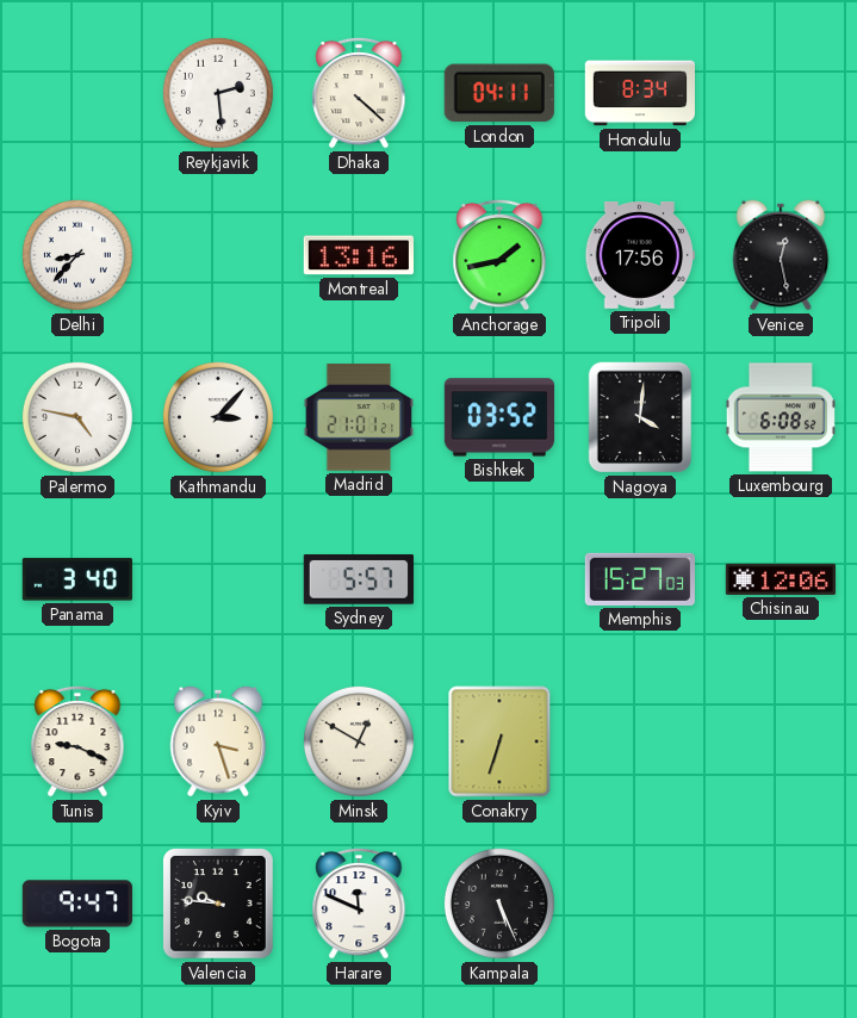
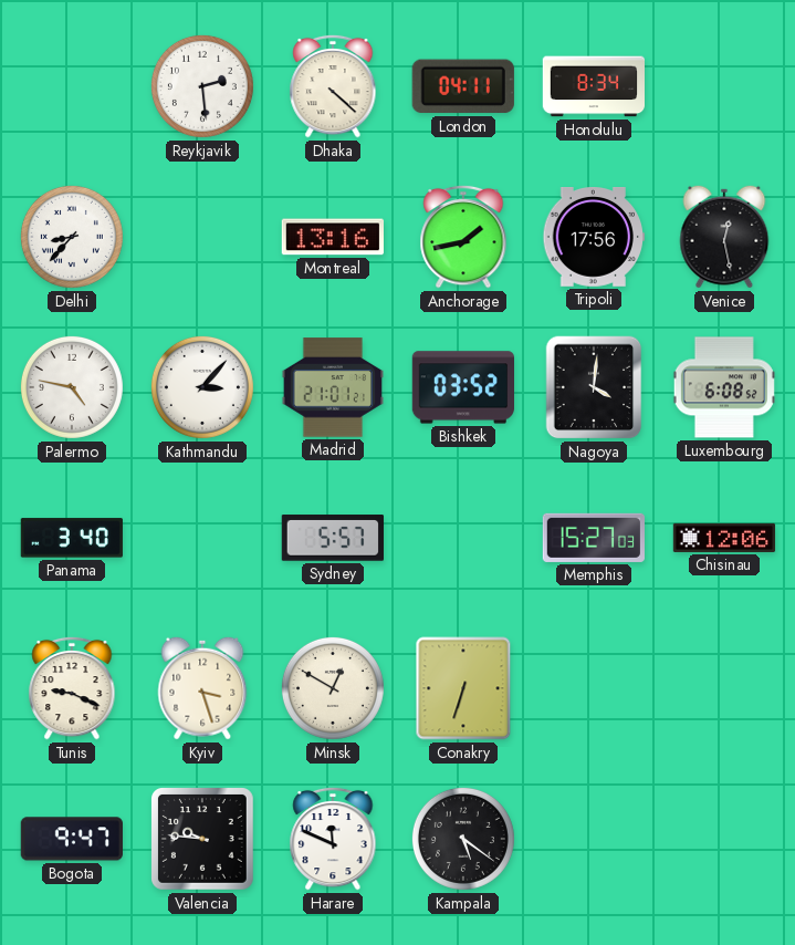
Kampala: 5:26 -> 5:21
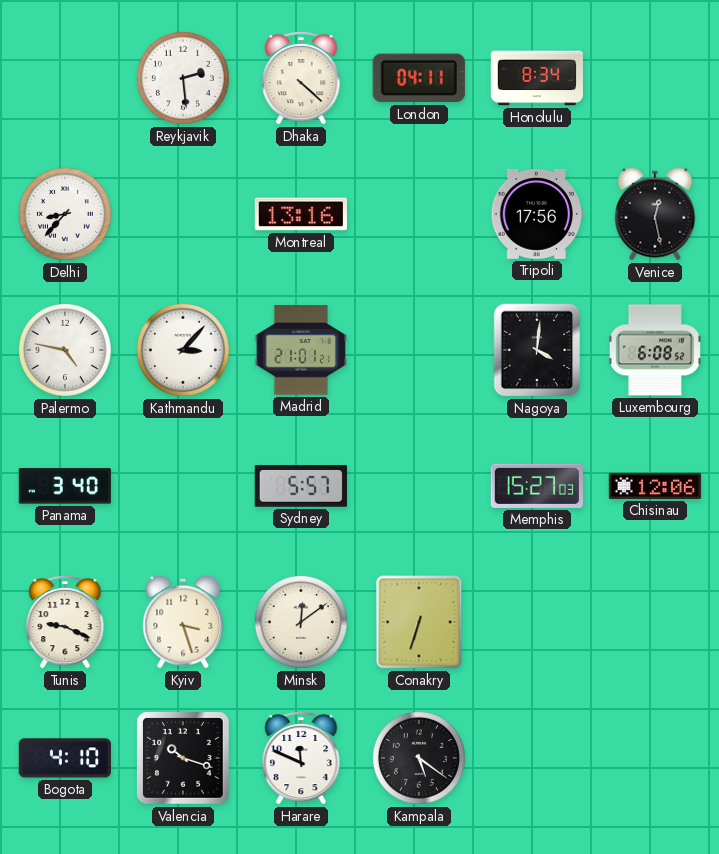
Anchorage: 1:43 -> none
Bishkek: 03:52 -> none
Minsk: 12:50 -> 12:09
Bogota: 9:47 -> 4:10
Valencia: 9:46 -> 10:18
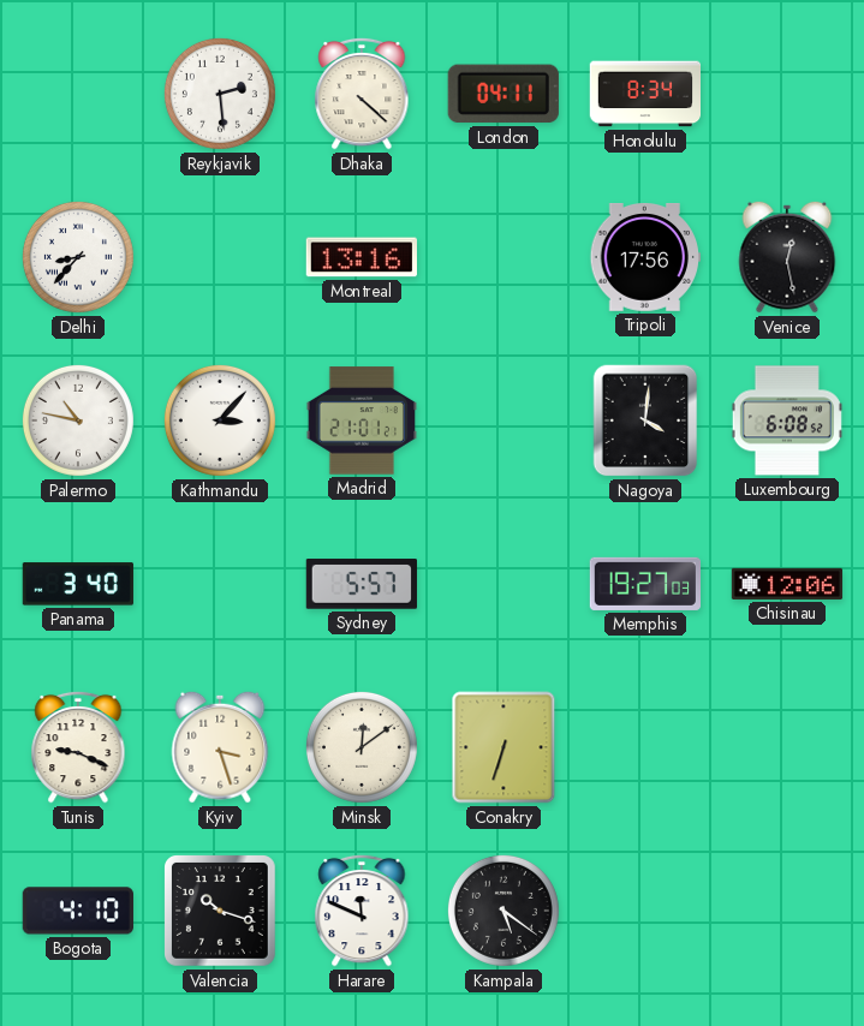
Palermo: 4:47 -> 10:47
Memphis: 15:27 -> 19:27
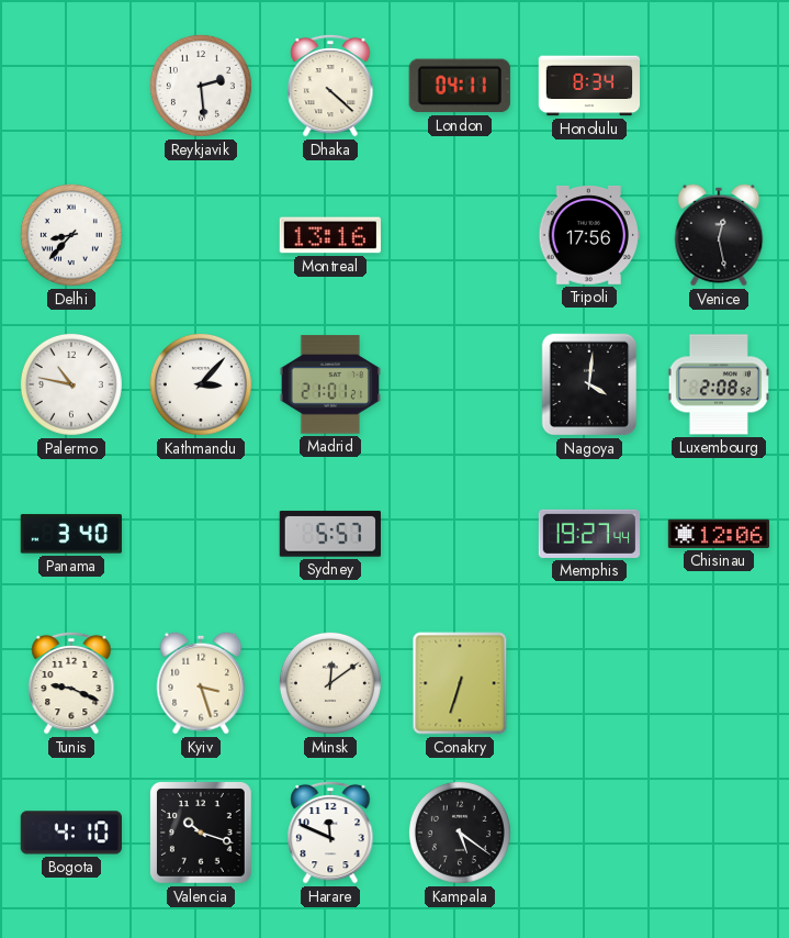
Luxembourg: 6:08 -> 2:08
Memphis: 19:27:03 -> 19:27:44
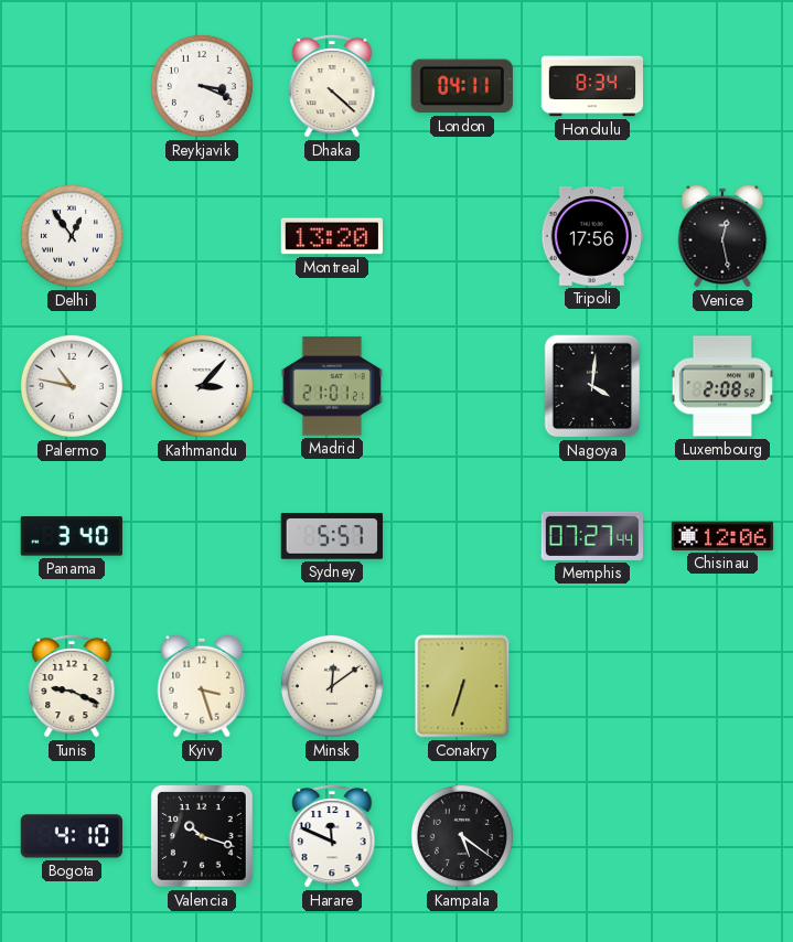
Reykjavik: 2:29 -> 3:19
Delhi: 8:37 -> 12:54
Montreal: 13:16 -> 13:20
Memphis: 19:27 -> 07:27
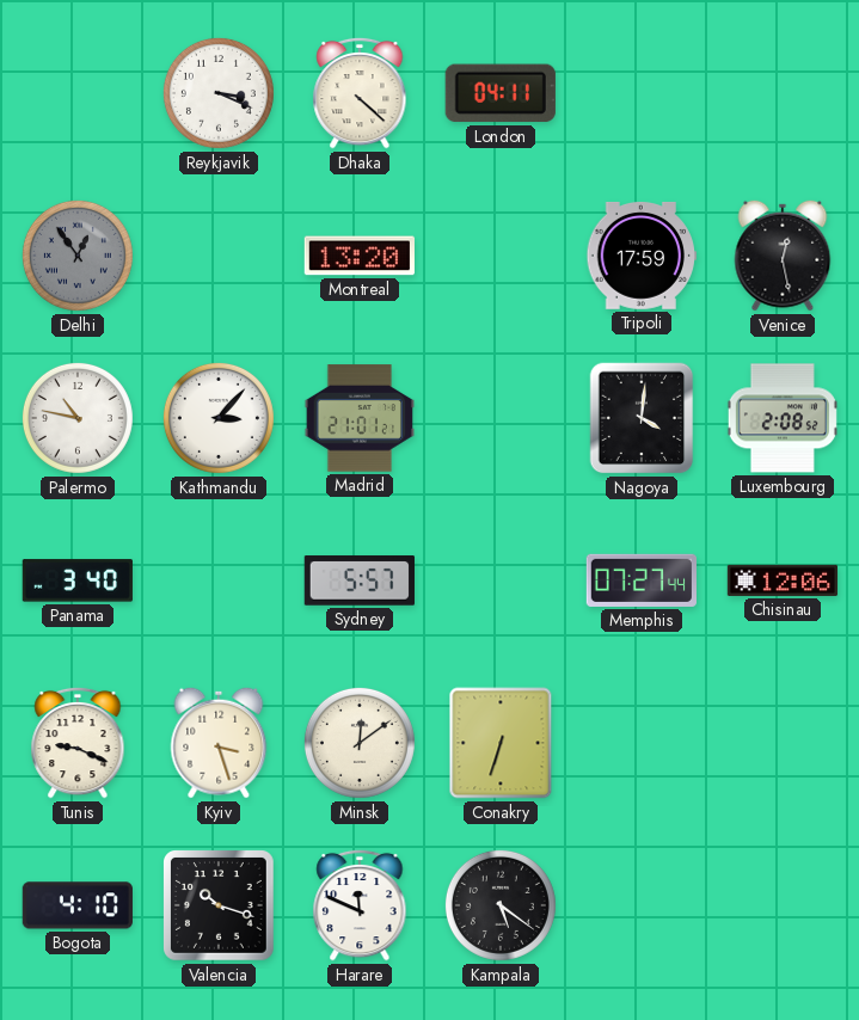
Honolulu: 8:34 -> none
Delhi dial: white -> grey
Tripoli: 17:56 -> 17:59
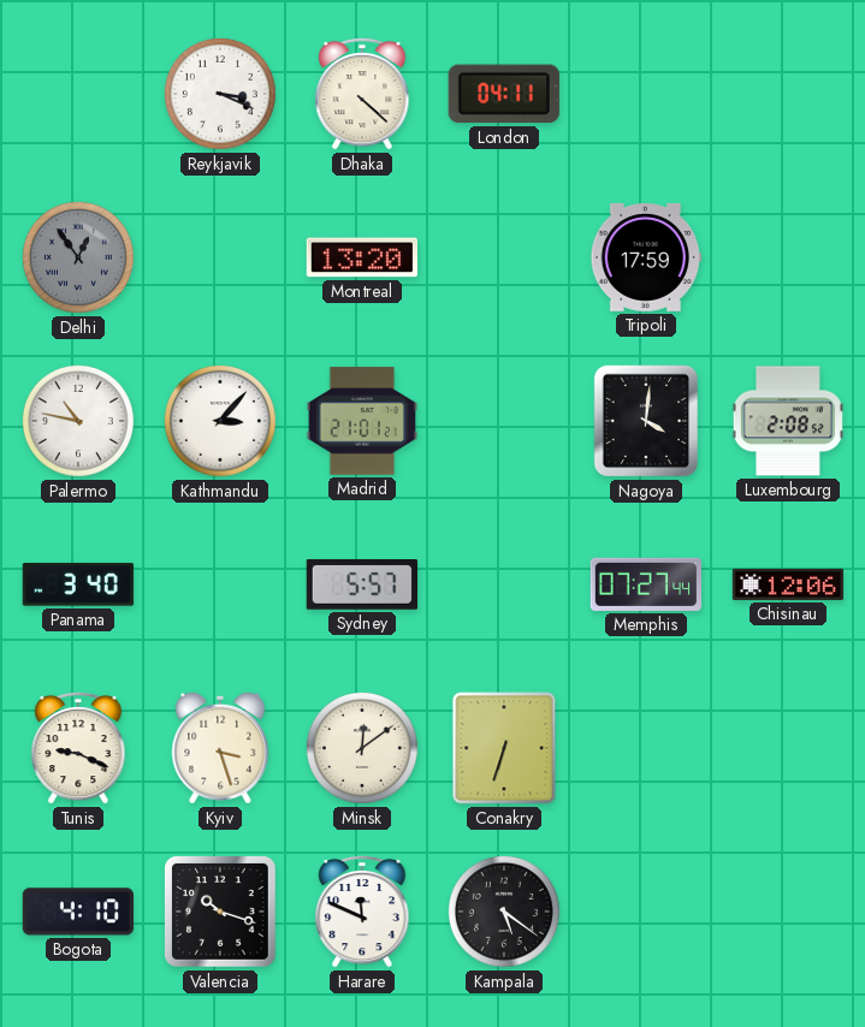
Venice: 12:28 -> none
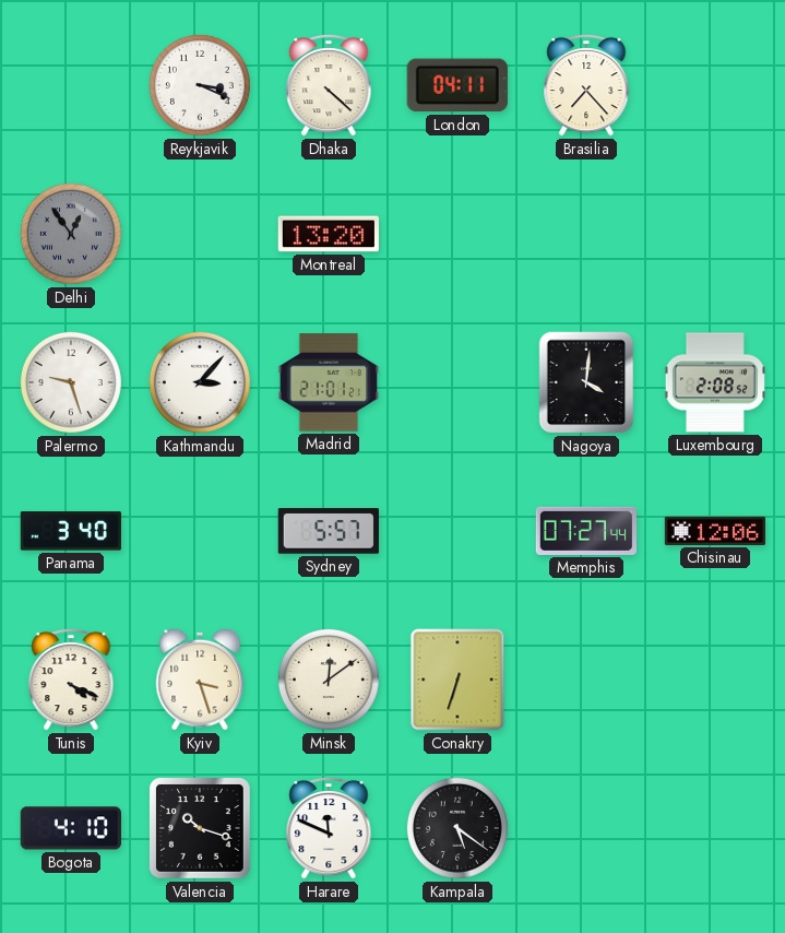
Brasilia: none -> 7:23
Tripoli: 17:59 -> none
Palermo: 10:47 -> 9:27
Tunis: 9:19 -> 4:19
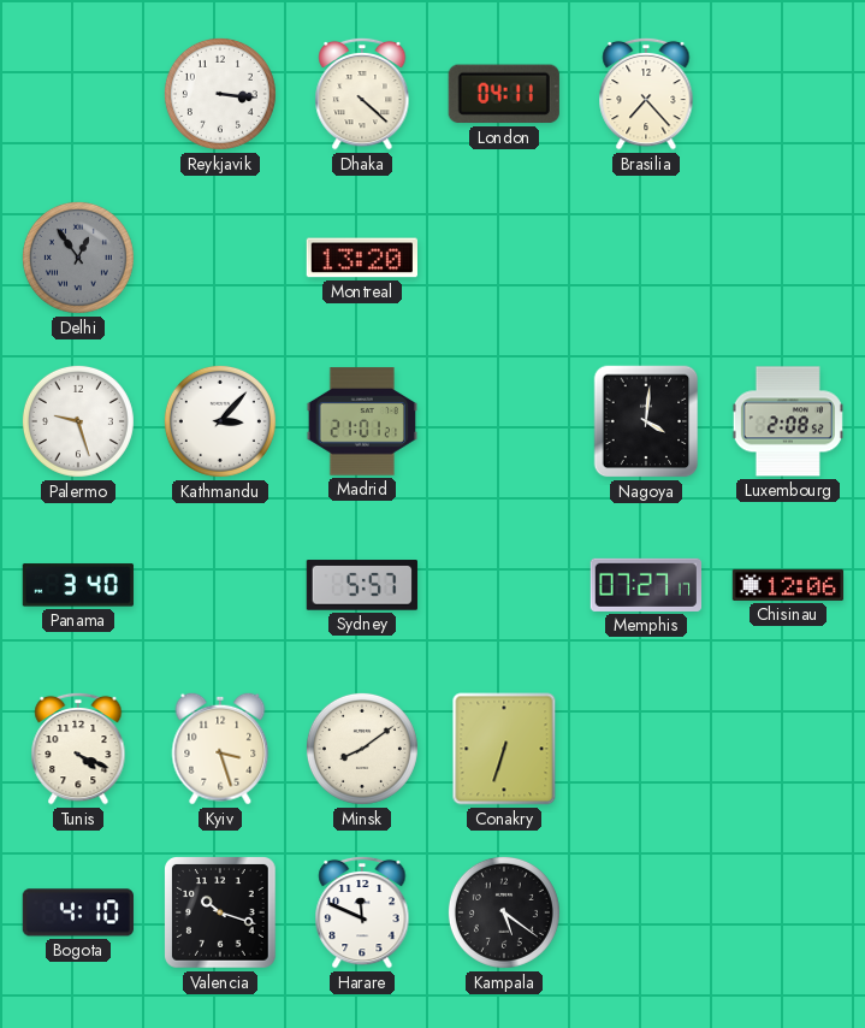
Reykjavik: 3:19 -> 3:16
Memphis: 07:27:44 -> 07:27:17
Minsk: 12:09 -> 8:09
